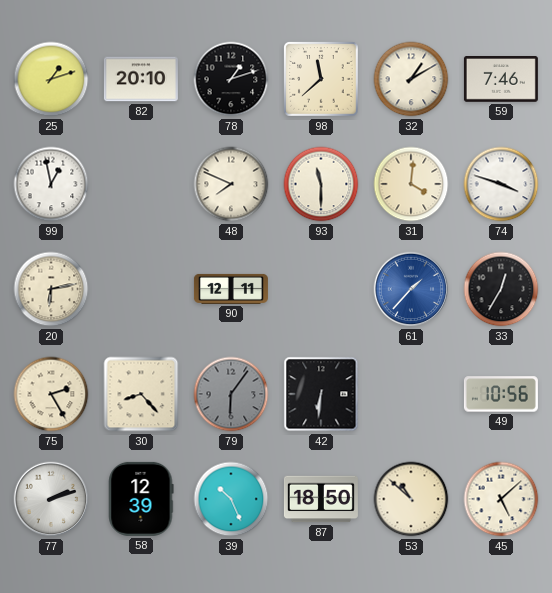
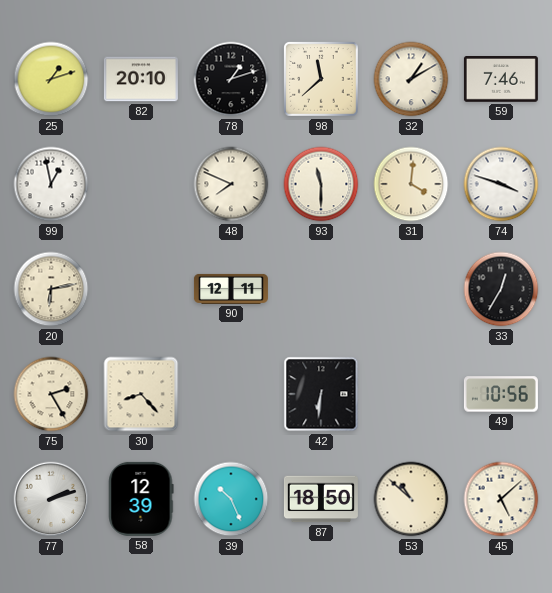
61: 1:37 -> none
79: 6:06 -> none
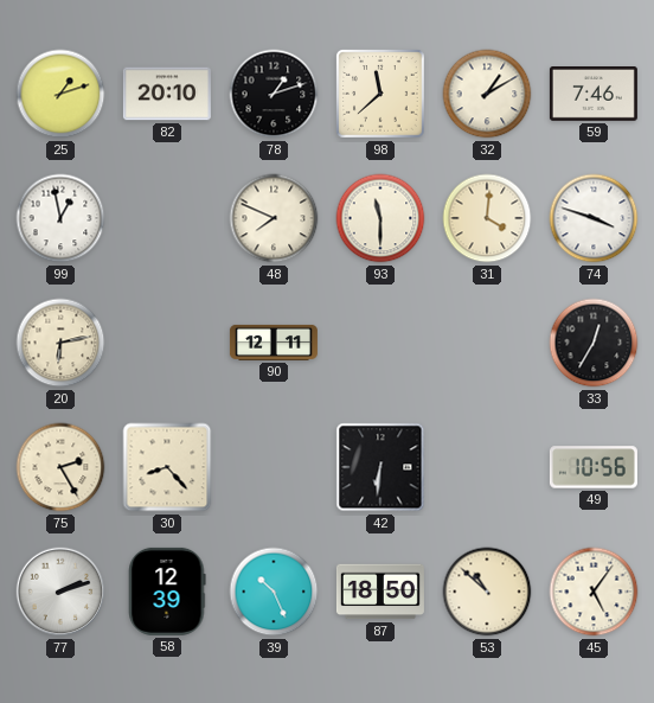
45: 5:08 -> 5:06
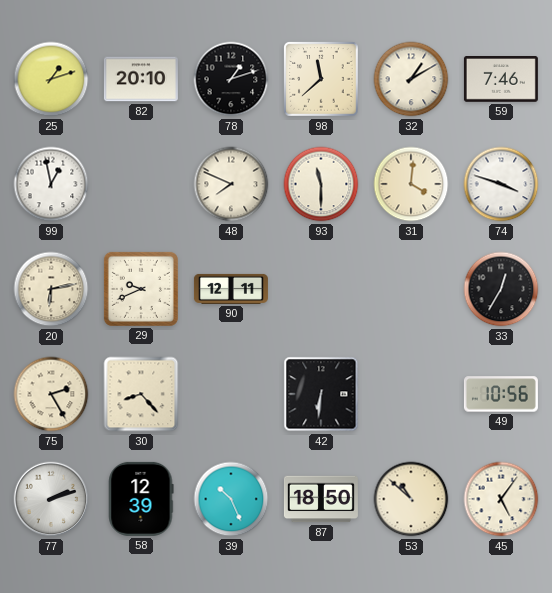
29: none -> 9:41
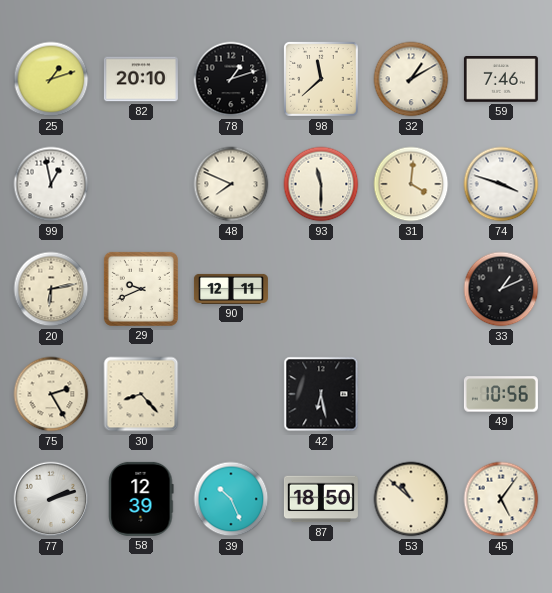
33: 12:35 -> 1:11
42: 6:31 -> 6:28
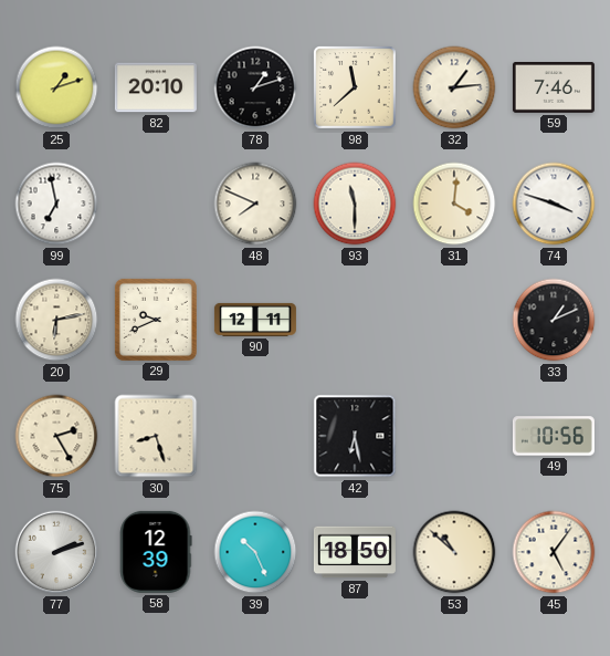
32: 1:10 -> 1:14
99: 12:58 -> 6:58
30: 8:23 -> 8:27
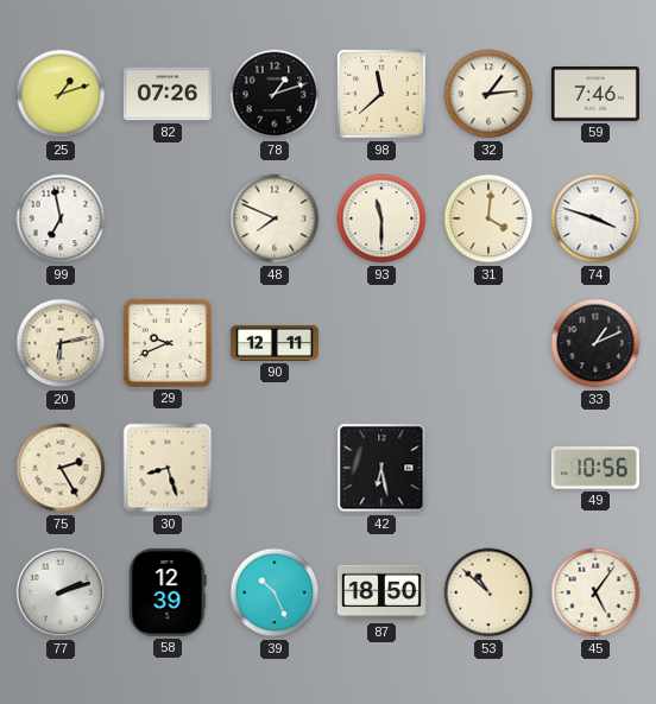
82: 20:10 -> 07:26
